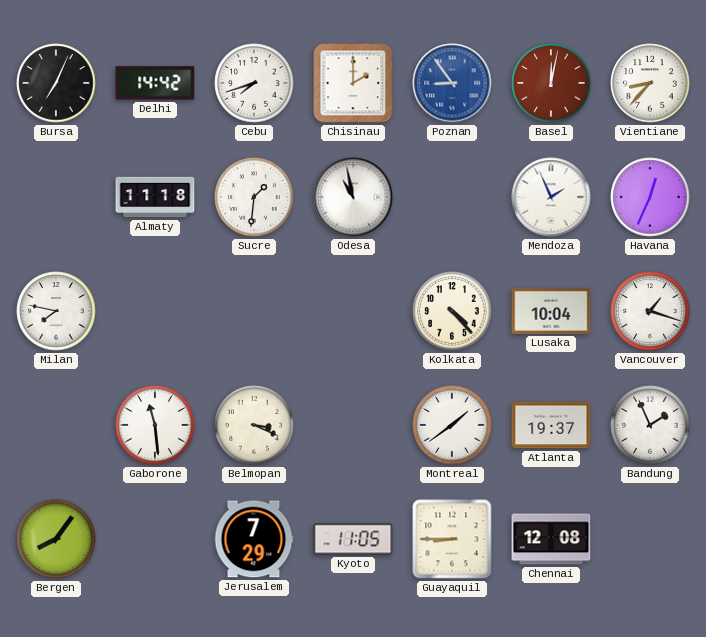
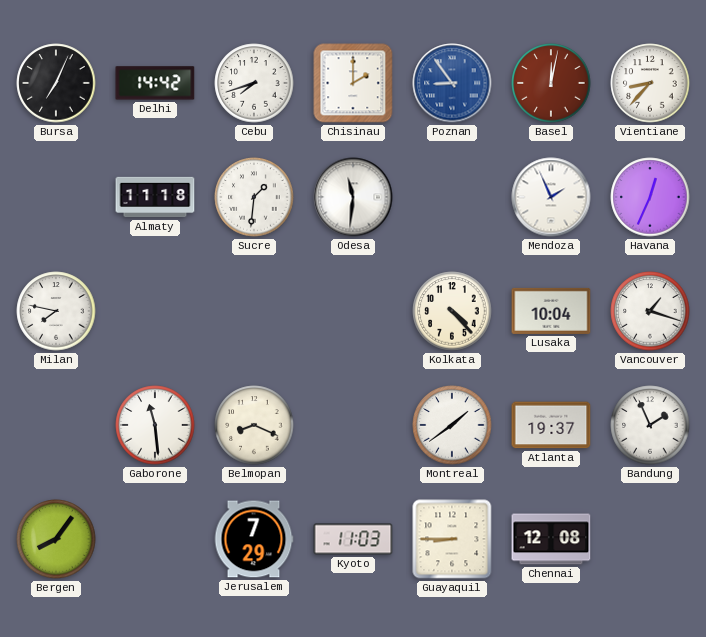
Odesa: 10:58 -> 11:31
Belmopan: 3:19 -> 8:19
Kyoto: 11:05 -> 11:03
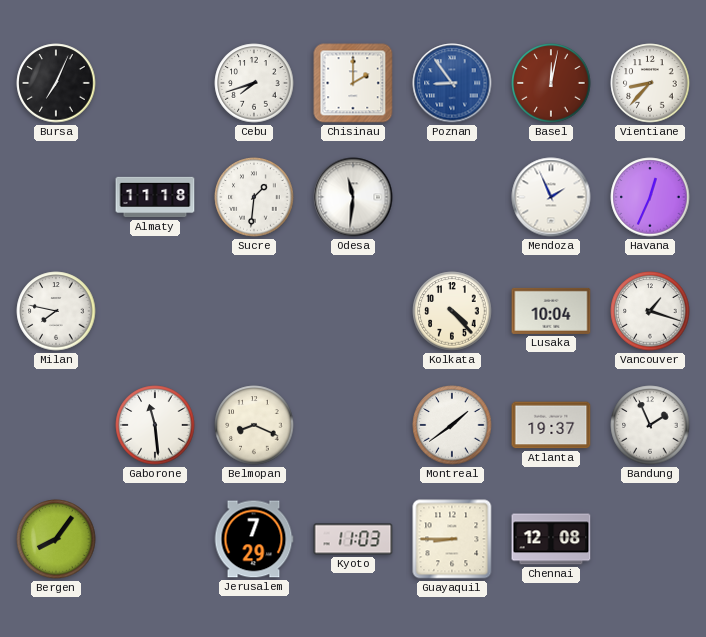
Delhi: 14:42 -> none
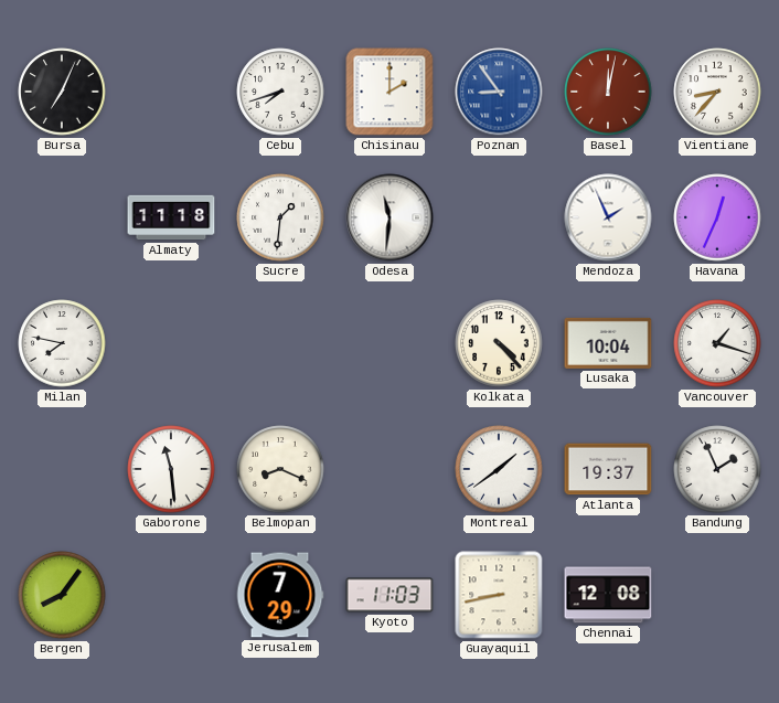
Guayaquil: 8:45 -> 8:43
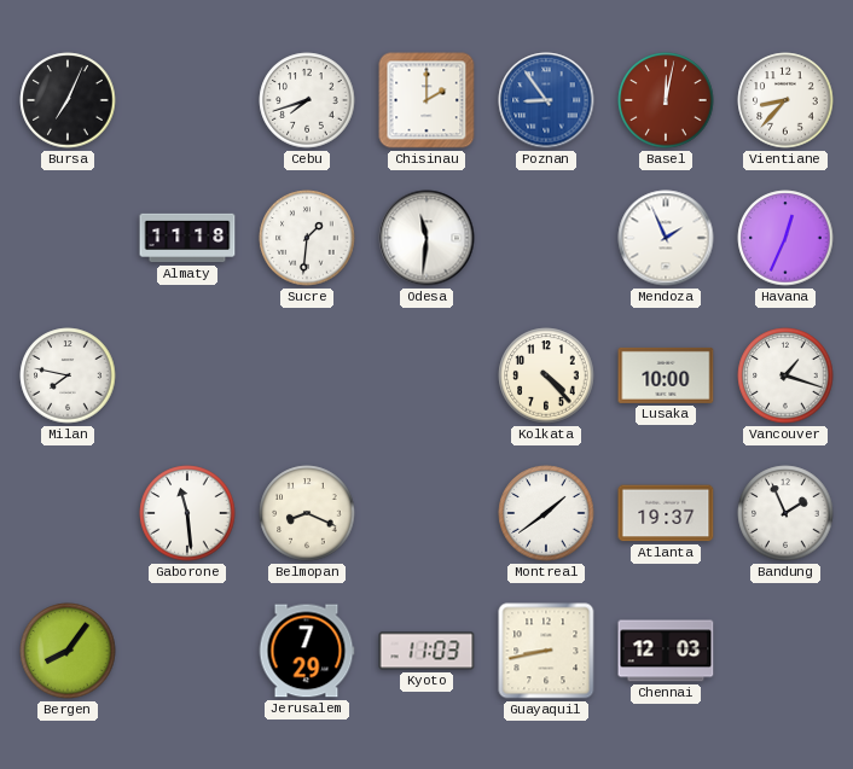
Lusaka: 10:04 -> 10:00
Chennai: 12:08 -> 12:03
